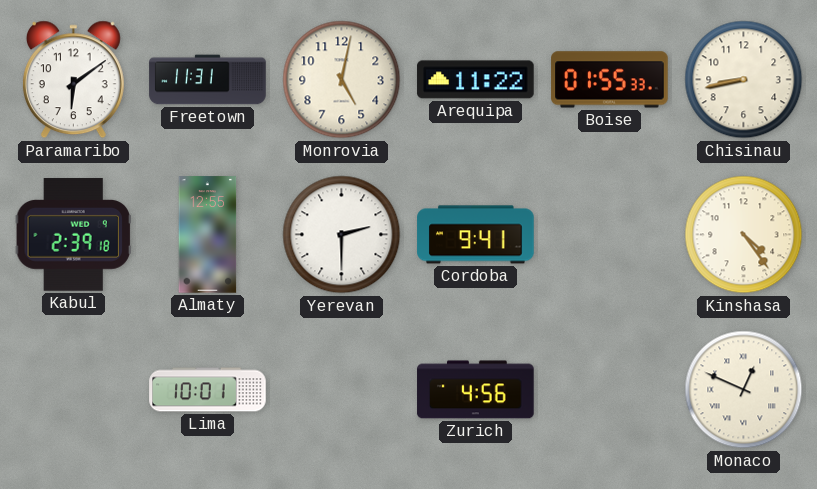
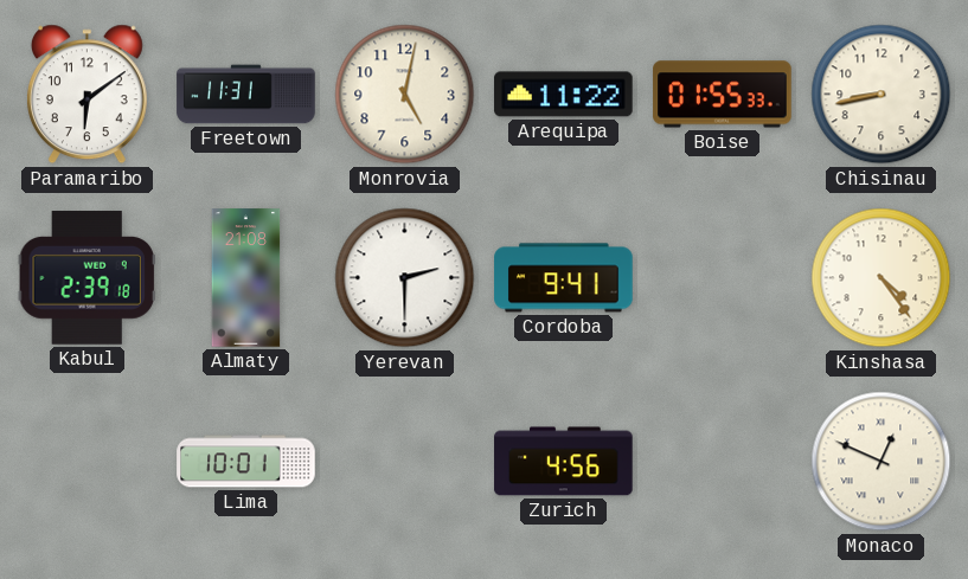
Almaty: 12:55 -> 21:08
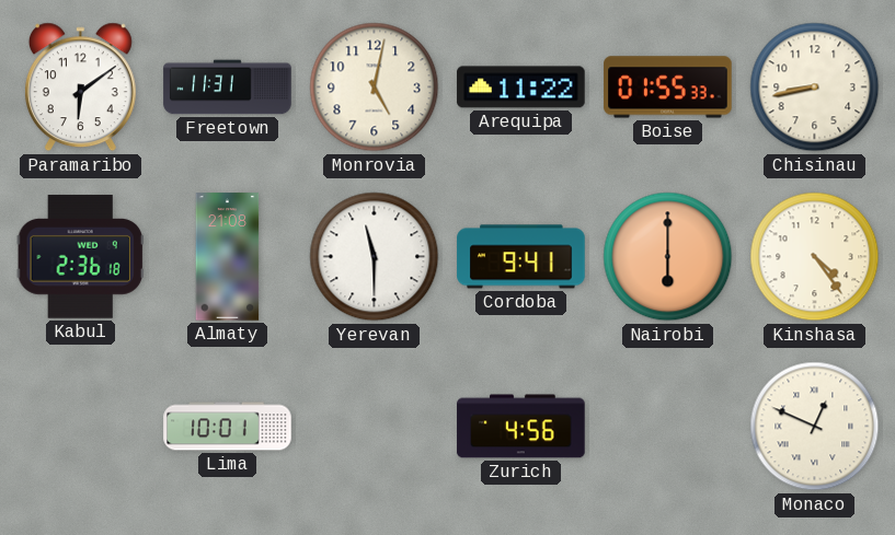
Kabul: 2:39 -> 2:36
Yerevan: 2:30 -> 11:30
Nairobi: none -> 6:00
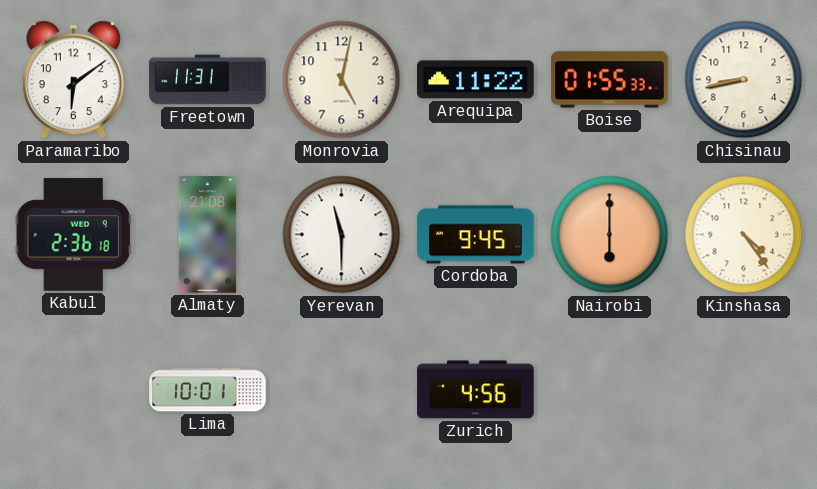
Cordoba: 9:41 -> 9:45
Monaco: 12:49 -> none
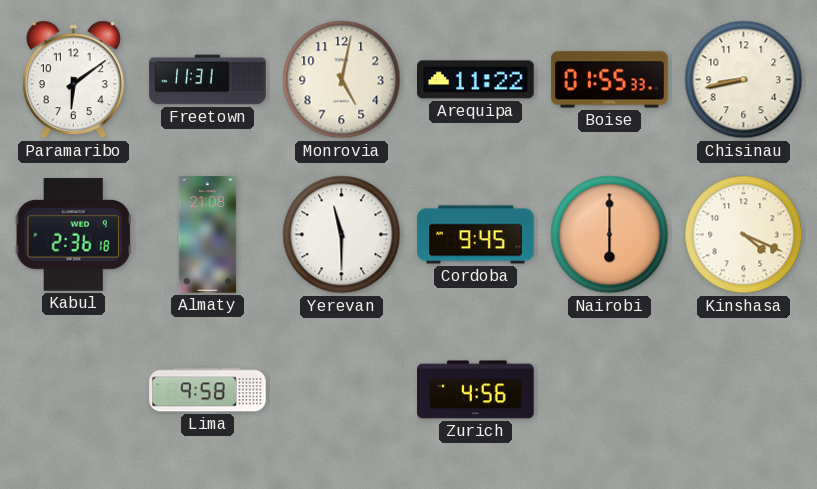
Kinshasa: 4:24 -> 4:19
Lima: 10:01 -> 9:58
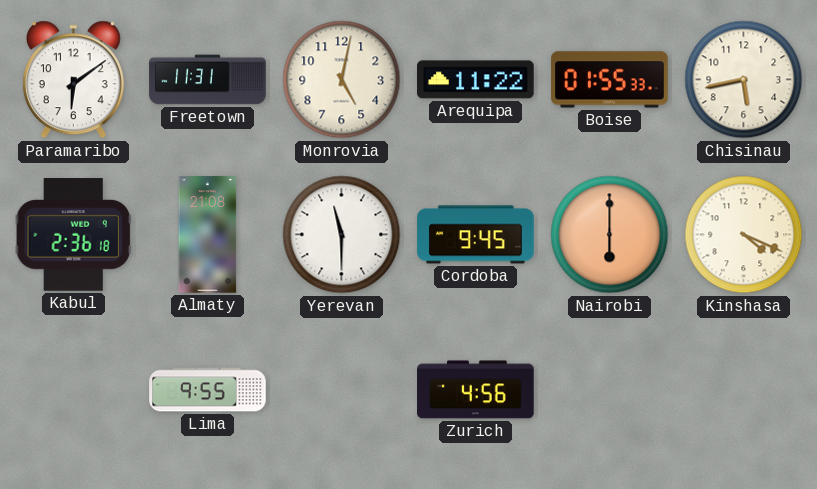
Chisinau: 8:43 -> 5:43
Lima: 9:58 -> 9:55
